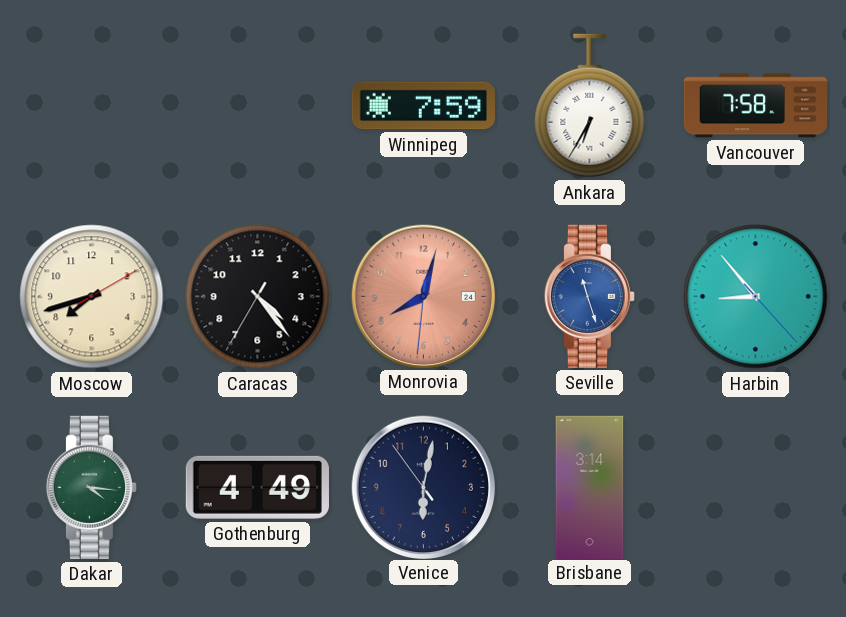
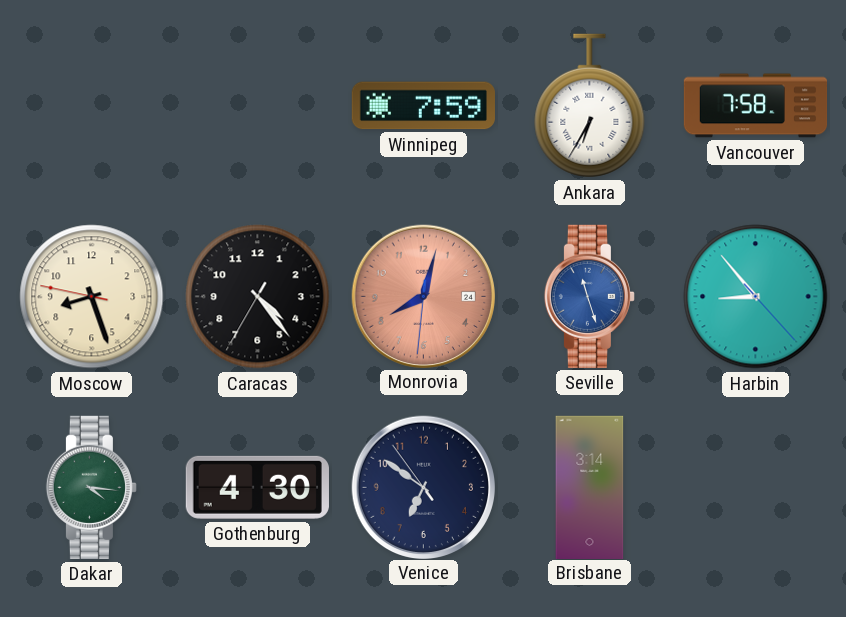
Moscow: 7:42 -> 8:26
Gothenburg: 4:49 -> 4:30
Venice: 6:01 -> 6:50
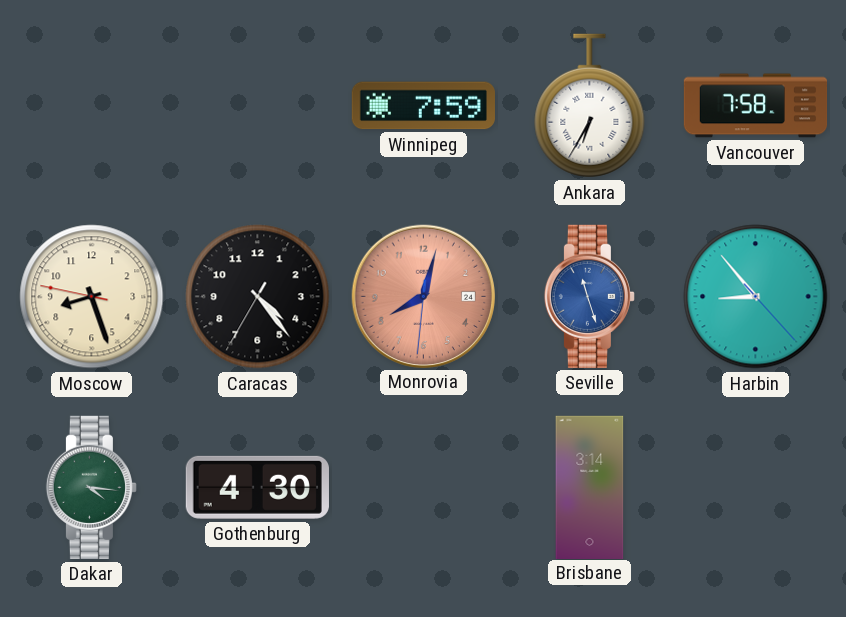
Venice: 6:50 -> none
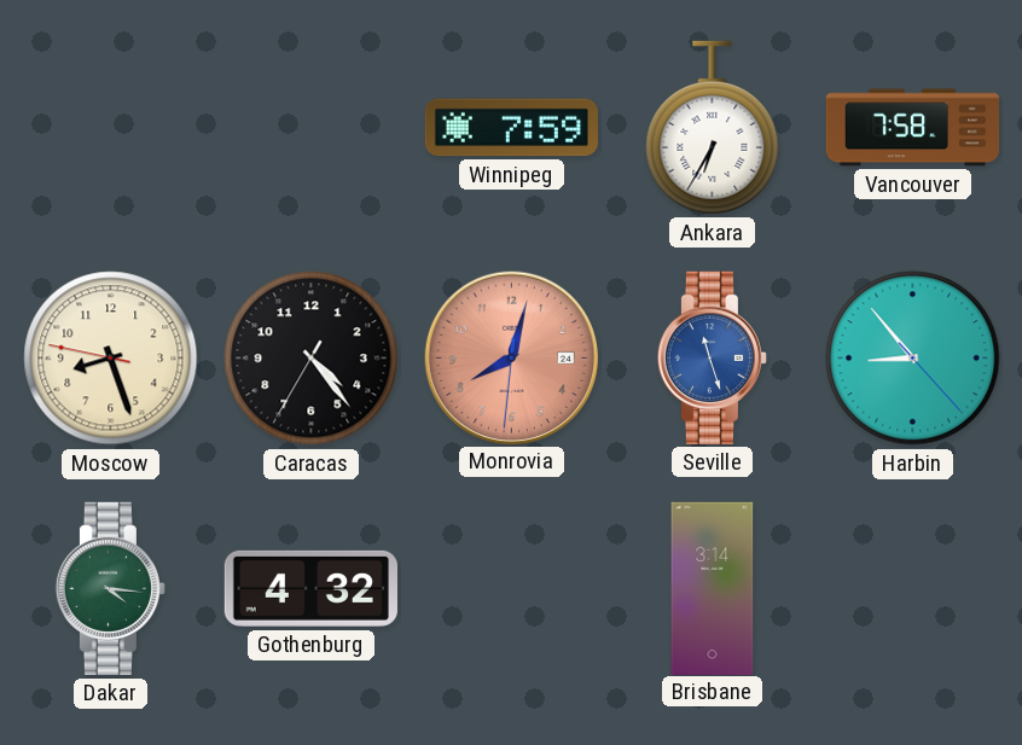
Gothenburg: 4:30 -> 4:32
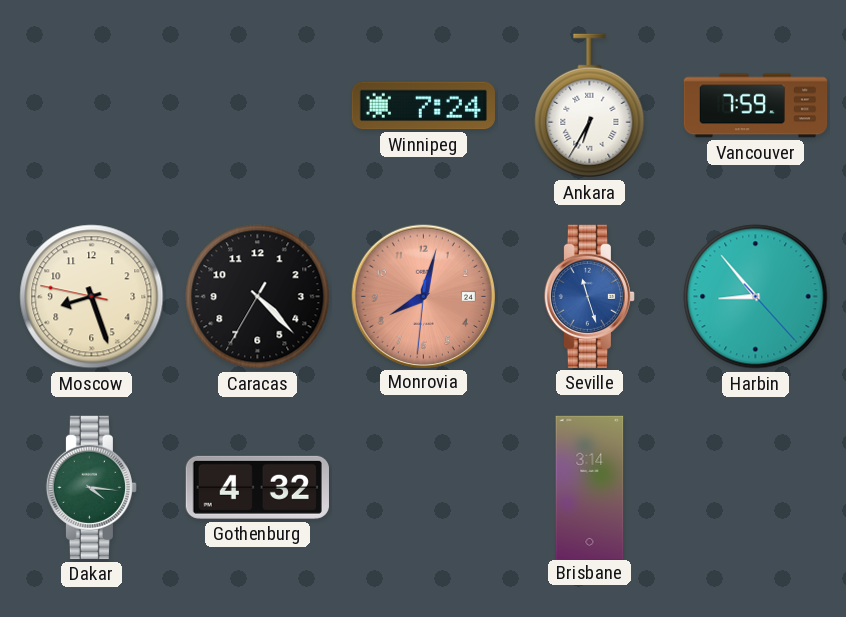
Winnipeg: 7:59 -> 7:24
Vancouver: 7:58 -> 7:59
Caracas: 4:23 -> 4:22
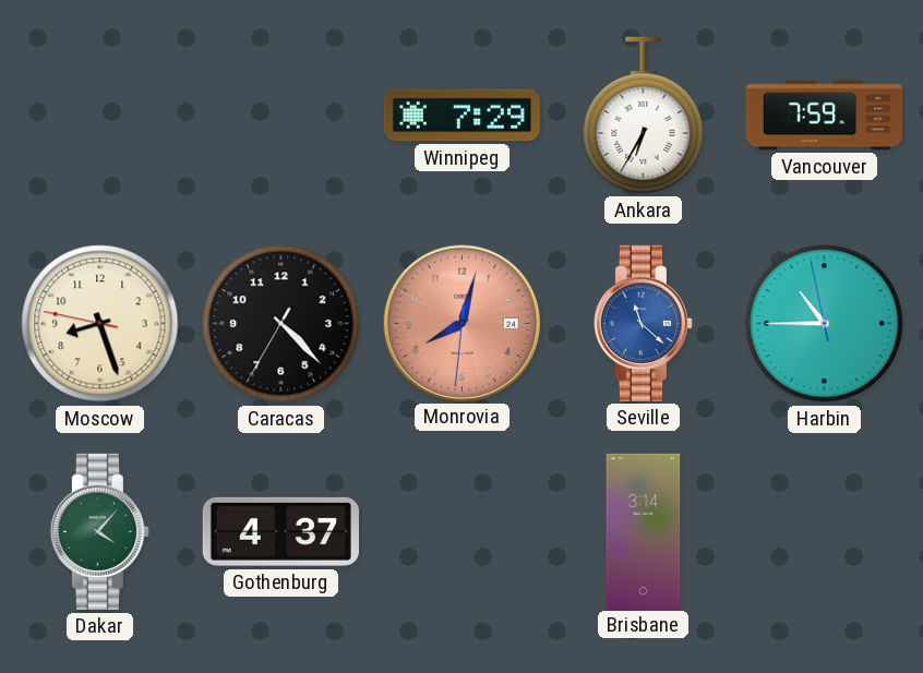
Winnipeg: 7:24 -> 7:29
Seville: 11:27 -> 11:22
Harbin: 8:53 -> 10:44
Dakar: 4:16 -> 4:07
Gothenburg: 4:32 -> 4:37
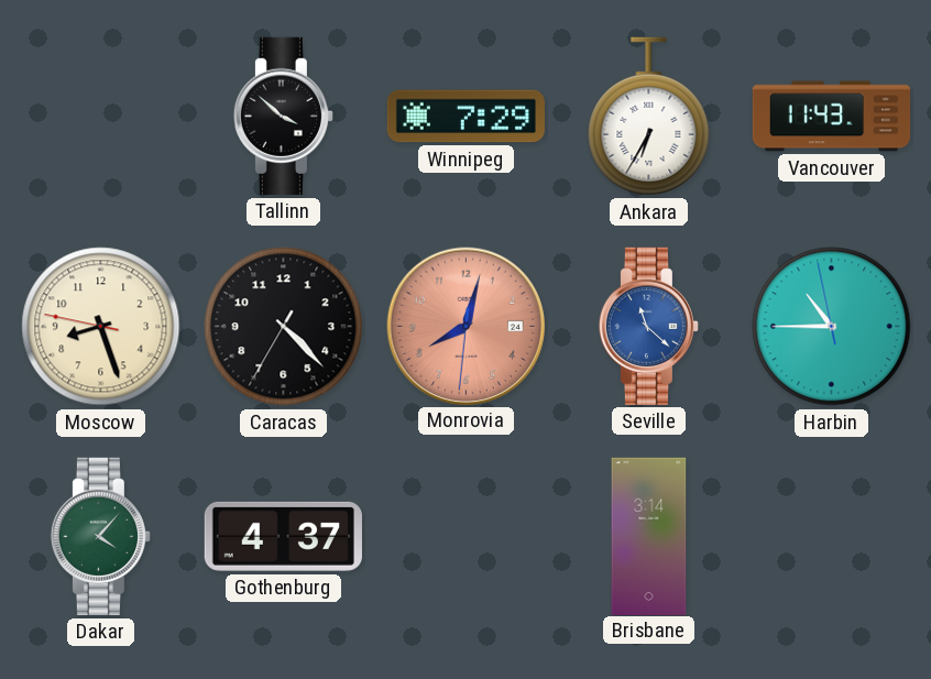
Tallinn: none -> 3:52
Vancouver: 7:59 -> 11:43
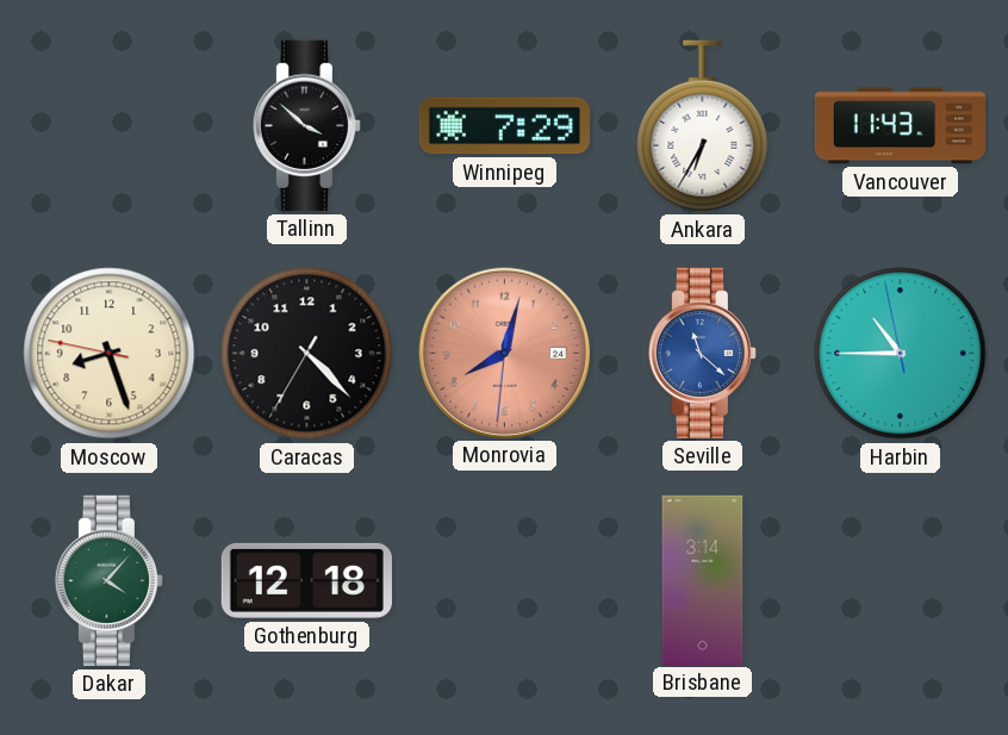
Gothenburg: 4:37 -> 12:18
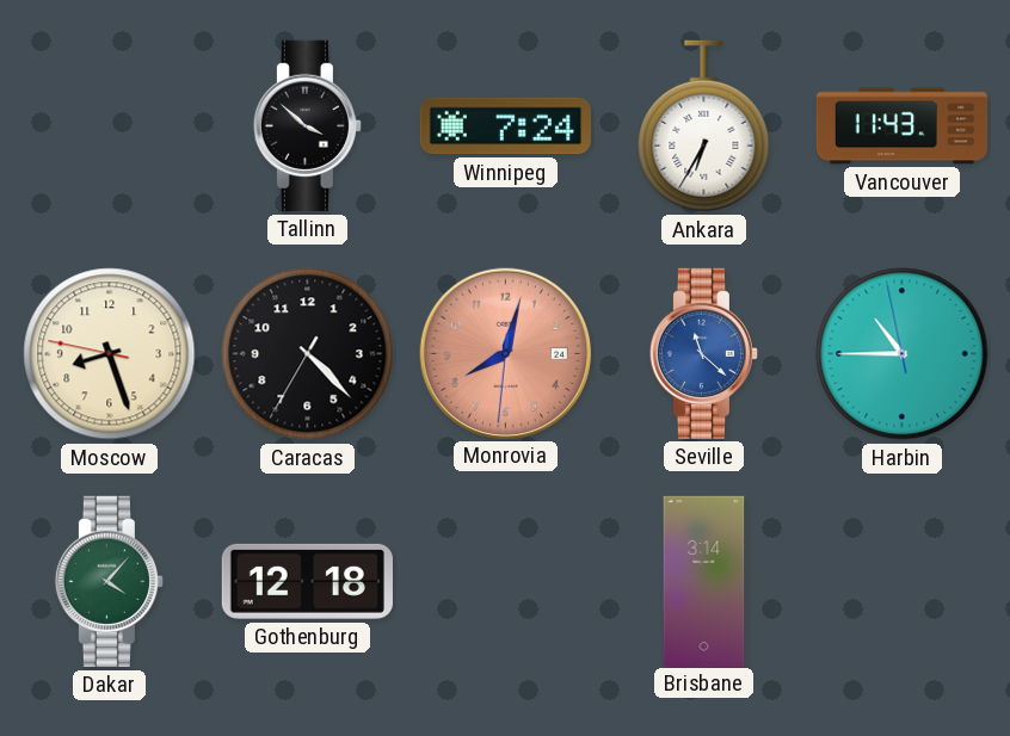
Winnipeg: 7:29 -> 7:24
